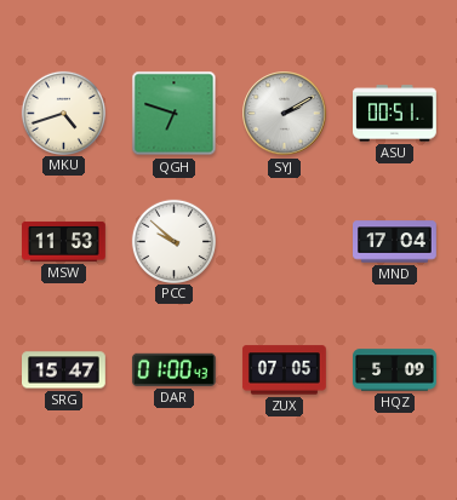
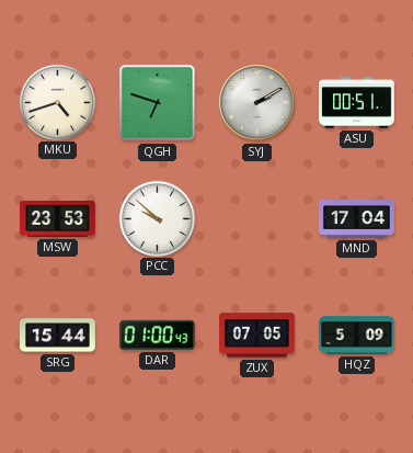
MSW: 11:53 -> 23:53
SRG: 15:47 -> 15:44
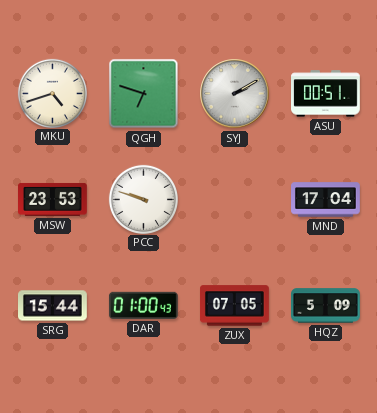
PCC: 9:52 -> 9:48
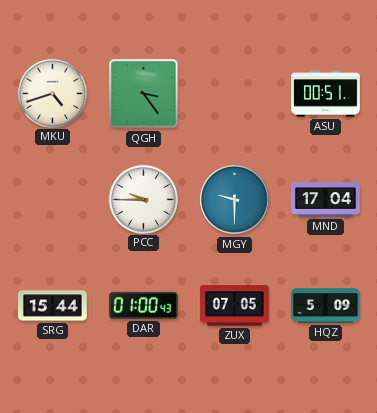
QGH: 6:48 -> 3:24
SYJ: 2:10 -> none
MSW: 23:53 -> none
PCC: 9:48 -> 9:45
MGY: none -> 9:30
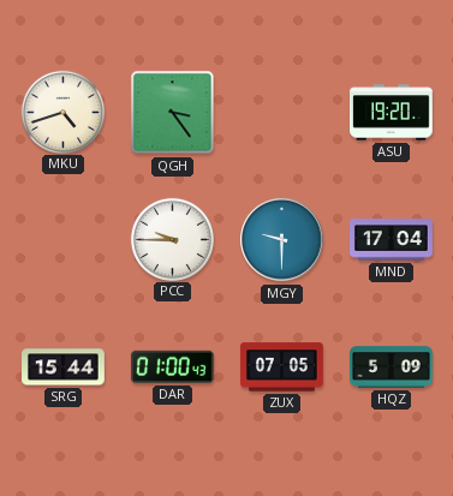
ASU: 00:51 -> 19:20
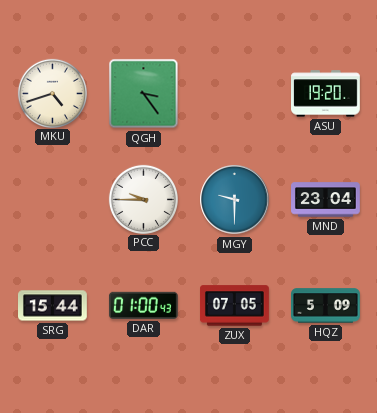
MND: 17:04 -> 23:04
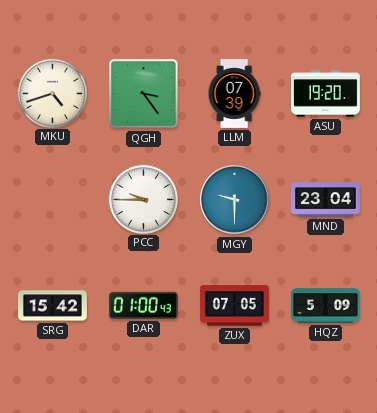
LLM: none -> 07:39
SRG: 15:44 -> 15:42
